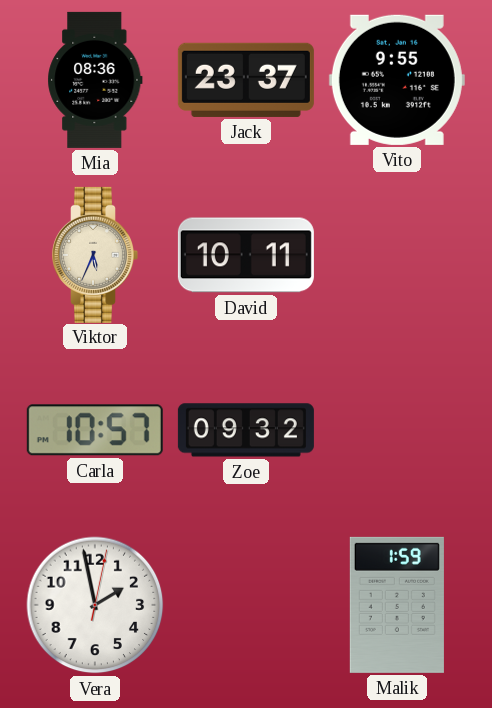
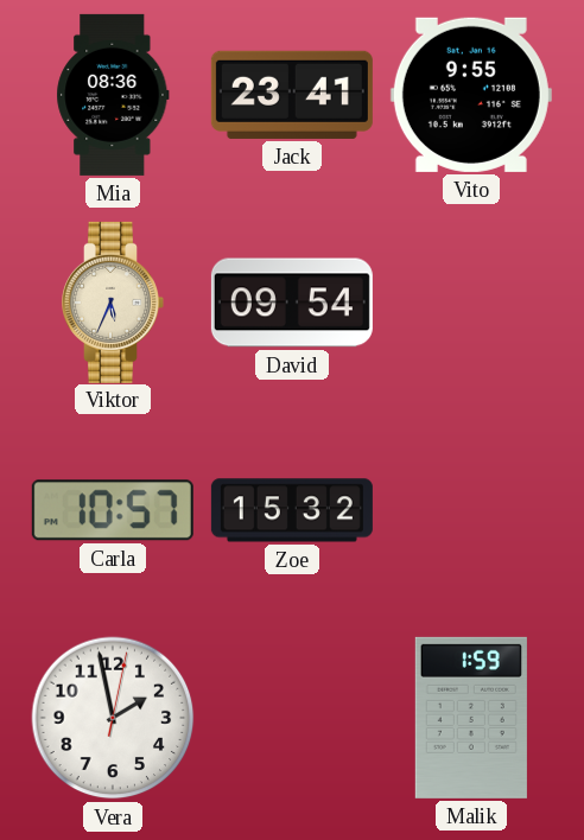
Jack: 23:37 -> 23:41
David: 10:11 -> 09:54
Zoe: 09:32 -> 15:32
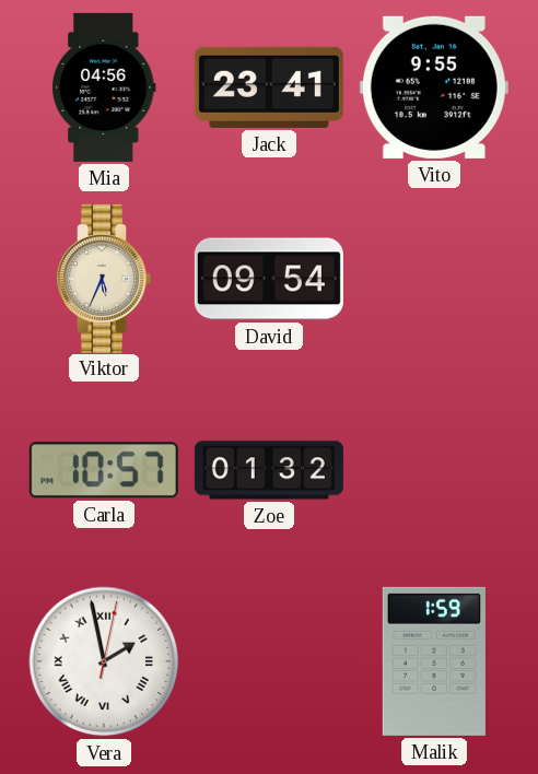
Mia: 08:36 -> 04:56
Zoe: 15:32 -> 01:32
Vera numerals: Arabic -> Roman
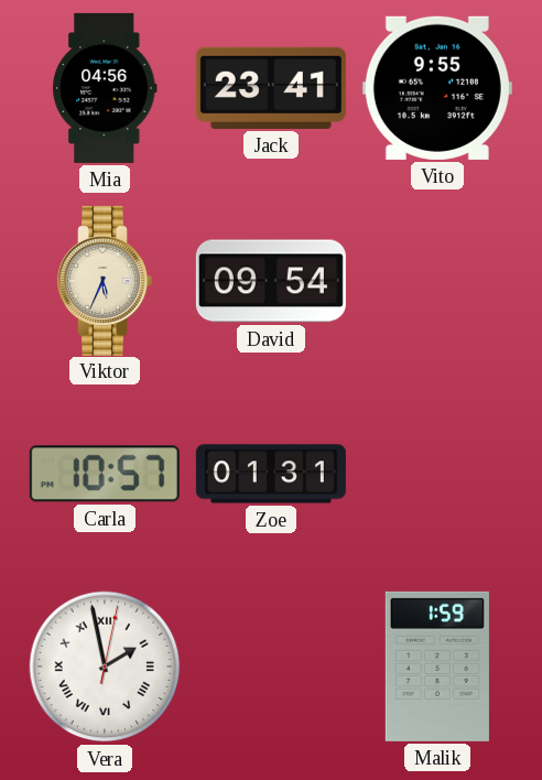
Zoe: 01:32 -> 01:31
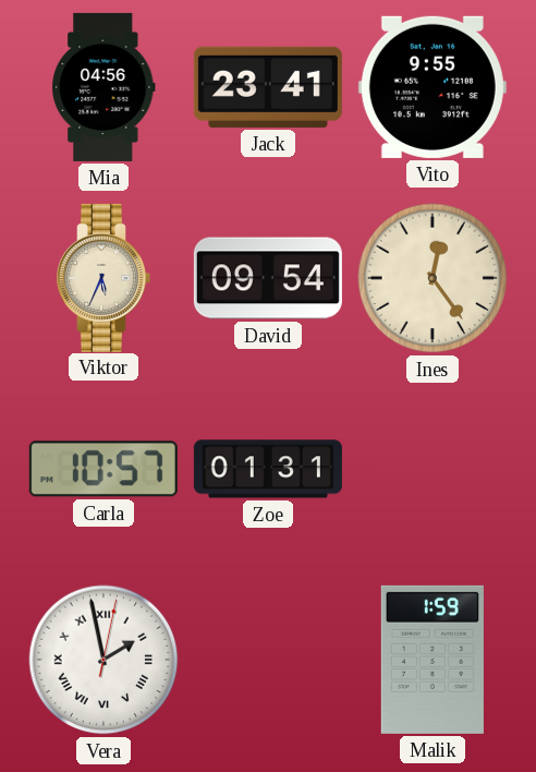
Ines: none -> 12:24
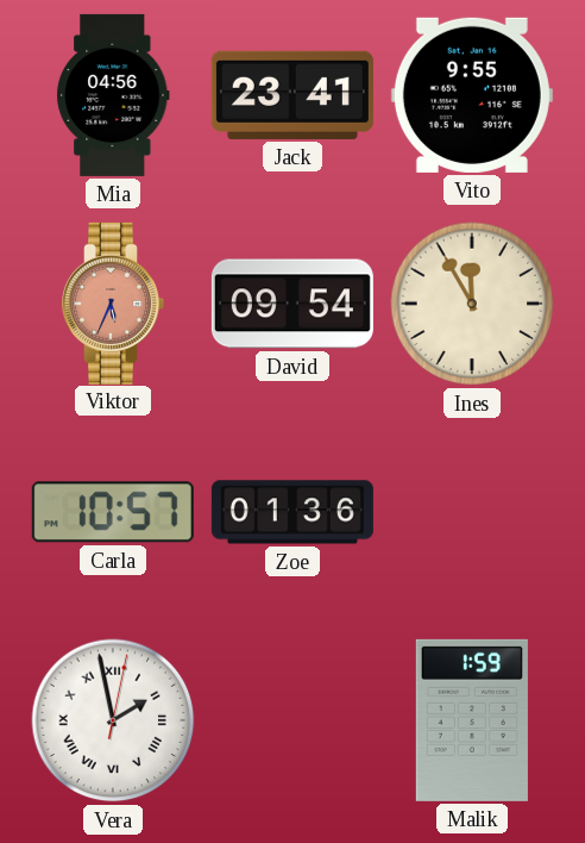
Viktor dial: cream -> salmon
Ines: 12:24 -> 11:55
Zoe: 01:31 -> 01:36
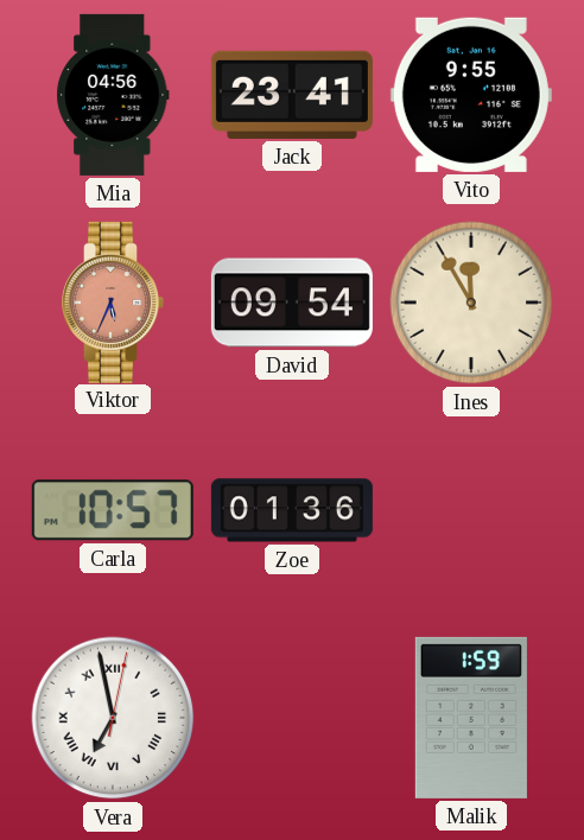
Vera: 1:58 -> 6:58
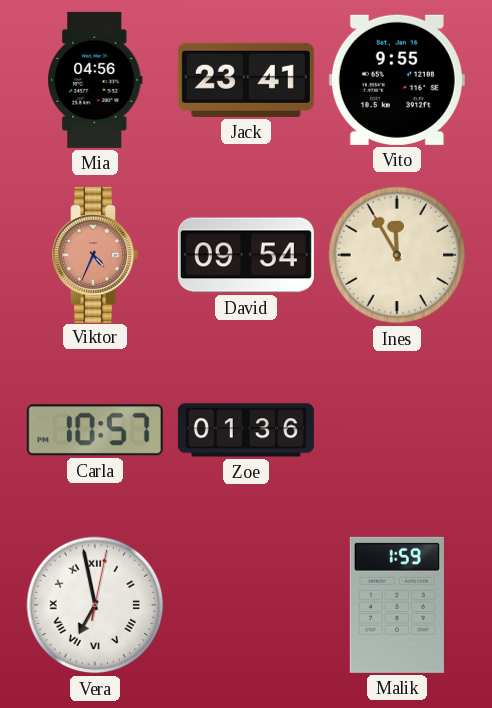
Viktor: 5:34 -> 4:34
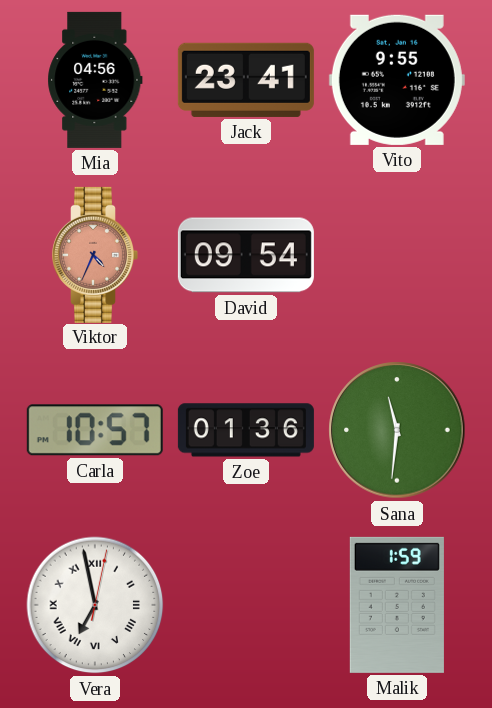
Ines: 11:55 -> none
Sana: none -> 11:31
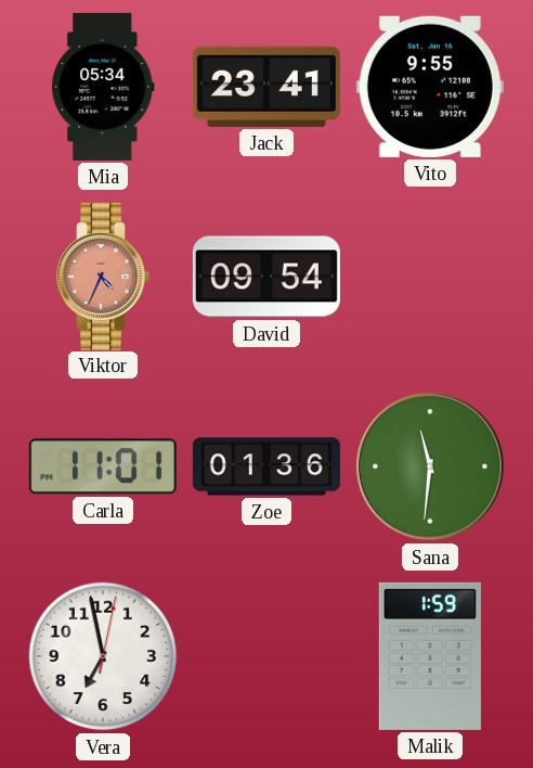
Mia: 04:56 -> 05:34
Carla: 10:57 -> 11:01
Vera numerals: Roman -> Arabic
